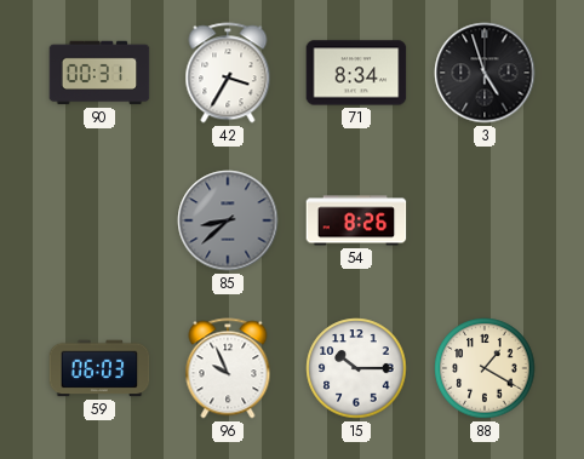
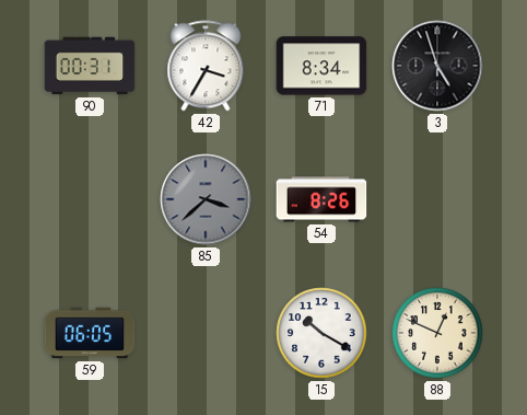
85: 8:38 -> 3:38
59: 06:03 -> 06:05
96: 9:56 -> none
15: 10:15 -> 10:20
88: 1:20 -> 12:49
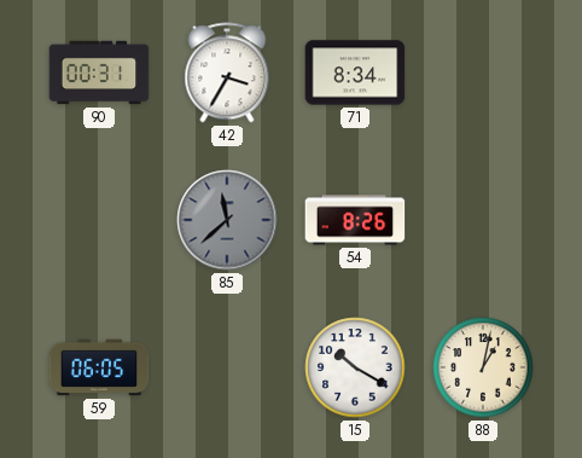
3: 4:57 -> none
85: 3:38 -> 11:38
88: 12:49 -> 1:02
